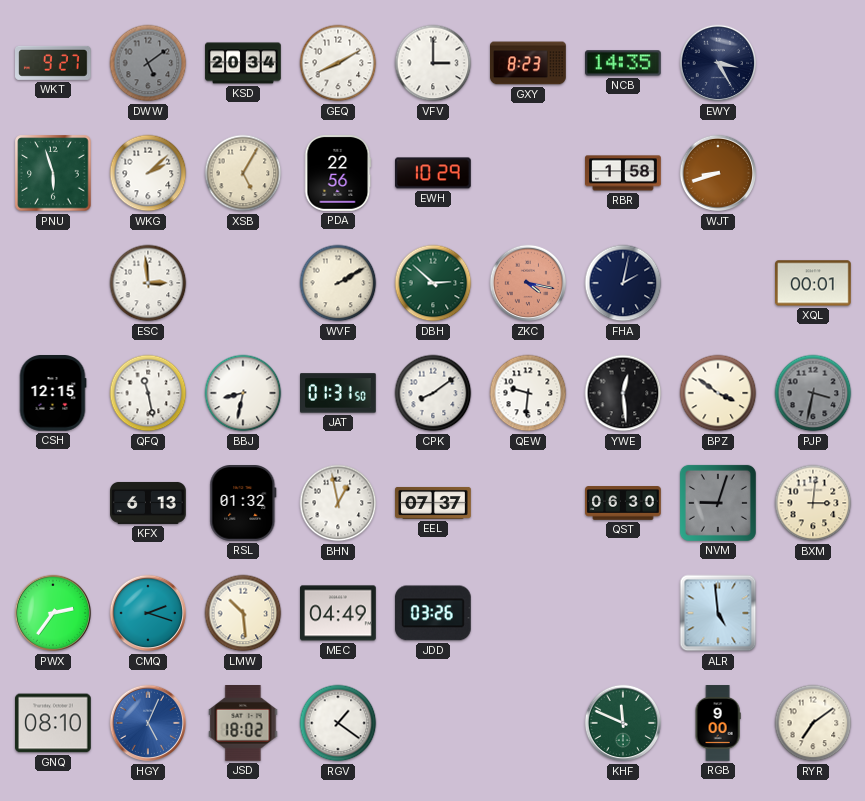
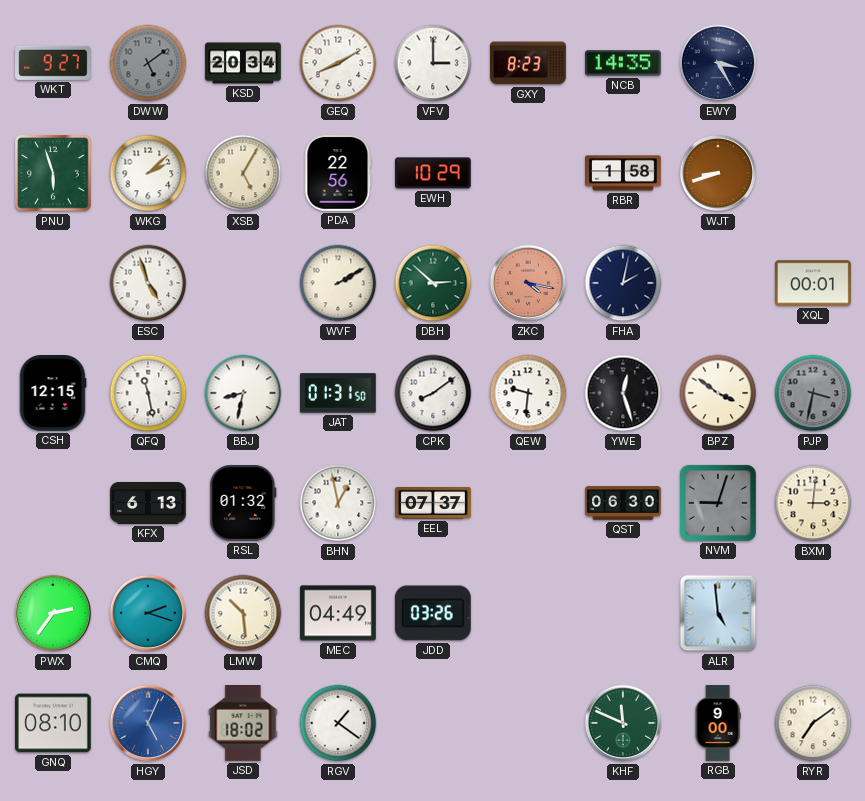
ESC: 2:59 -> 4:57
YWE: 12:29 -> 12:27
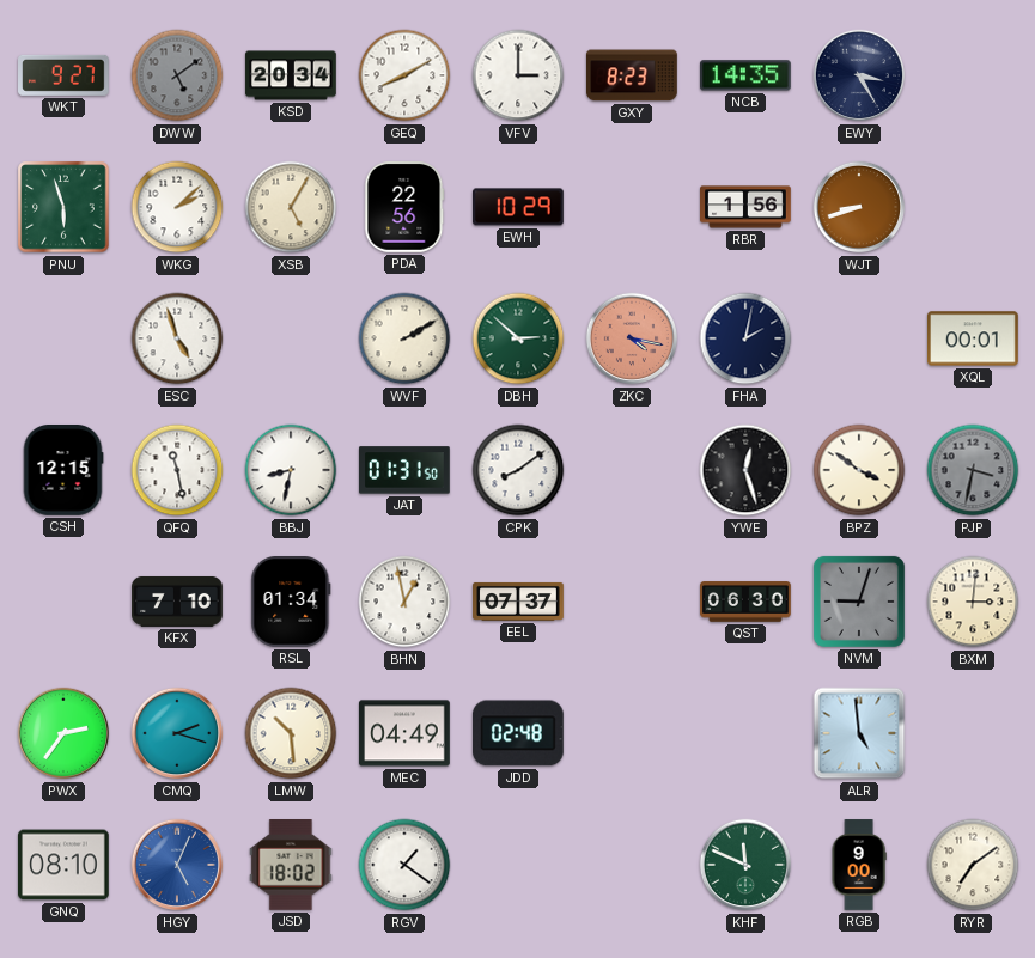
RBR: 1:58 -> 1:56
QEW: 9:31 -> none
KFX: 6:13 -> 7:10
RSL: 01:32 -> 01:34
JDD: 03:26 -> 02:48
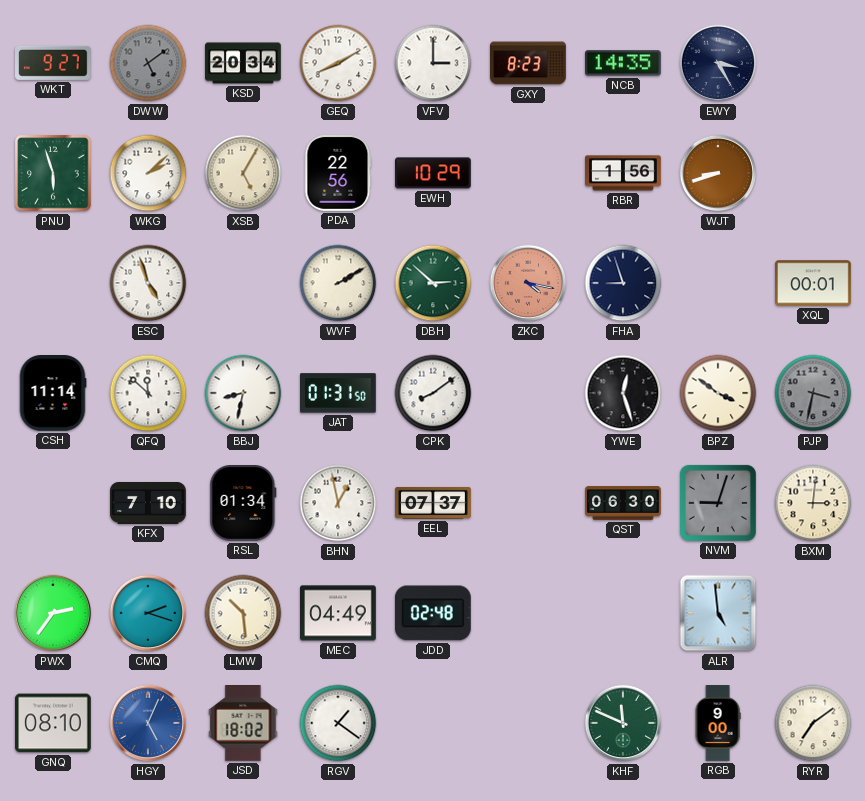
FHA: 2:02 -> 8:57
CSH: 12:15 -> 11:14
QFQ: 11:28 -> 11:52
